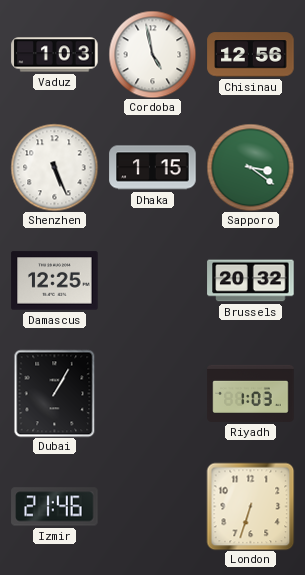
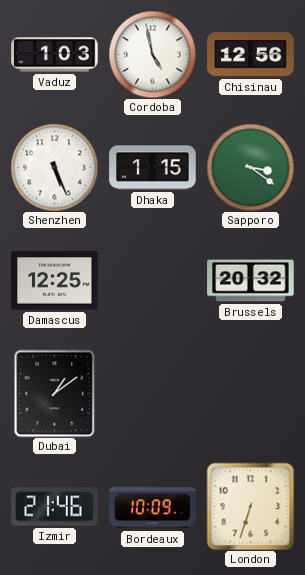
Dubai: 1:05 -> 1:09
Riyadh: 1:03 -> none
Bordeaux: none -> 10:09
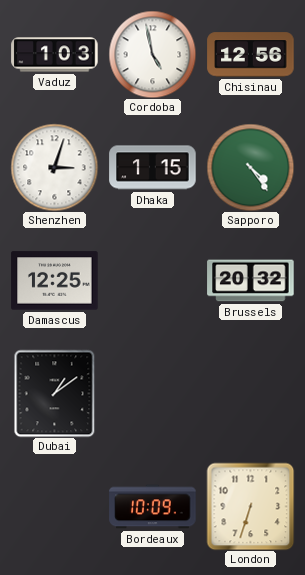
Shenzhen: 5:26 -> 3:03
Sapporo: 3:21 -> 4:24
Izmir: 21:46 -> none
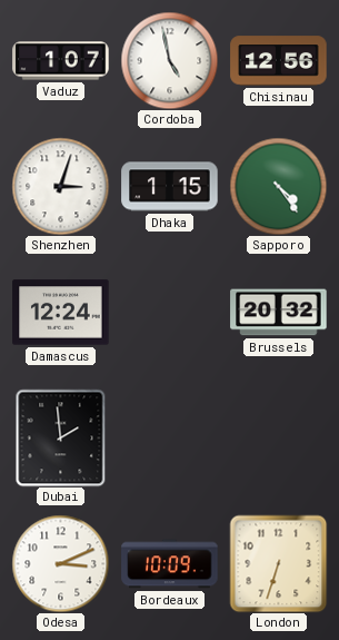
Vaduz: 1:03 -> 1:07
Damascus: 12:25 -> 12:24
Dubai: 1:09 -> 1:59
Odesa: none -> 3:11
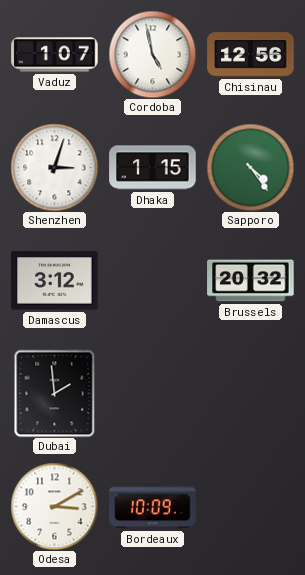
Damascus: 12:24 -> 3:12
Odesa: 3:11 -> 3:10
London: 6:33 -> none
